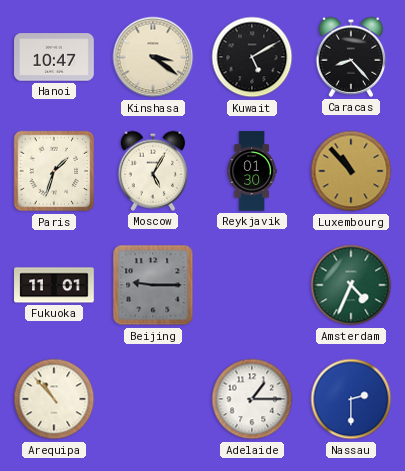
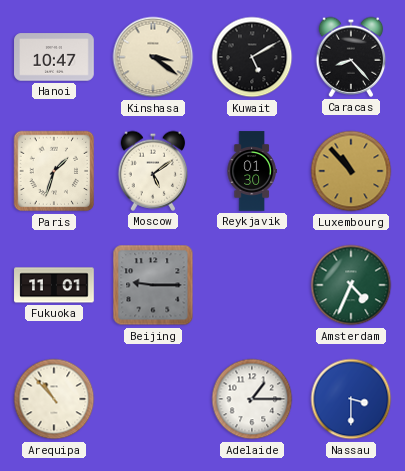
Moscow: 5:05 -> 5:09
Nassau: 2:30 -> 3:30
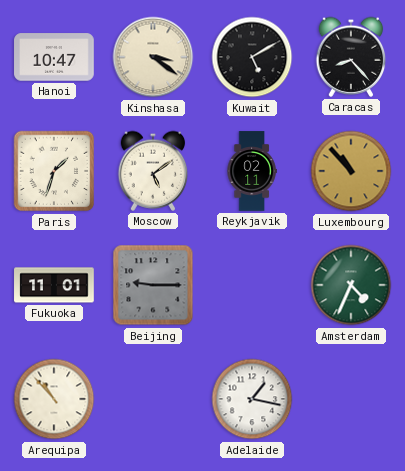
Reykjavik: 01:30 -> 02:11
Adelaide: 1:15 -> 1:17
Nassau: 3:30 -> none
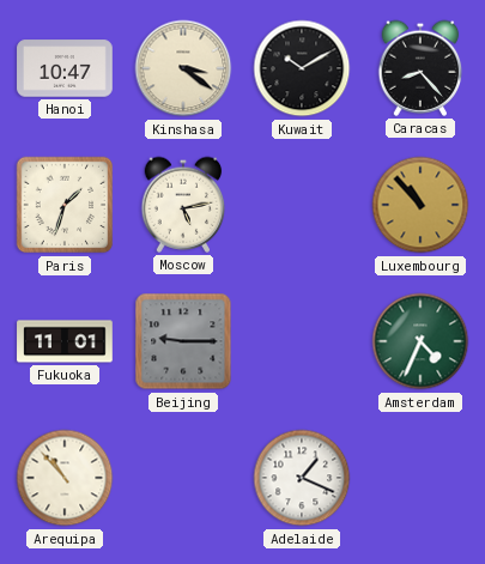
Kuwait: 5:10 -> 10:10
Moscow: 5:09 -> 5:13
Reykjavik: 02:11 -> none
Adelaide: 1:17 -> 1:19
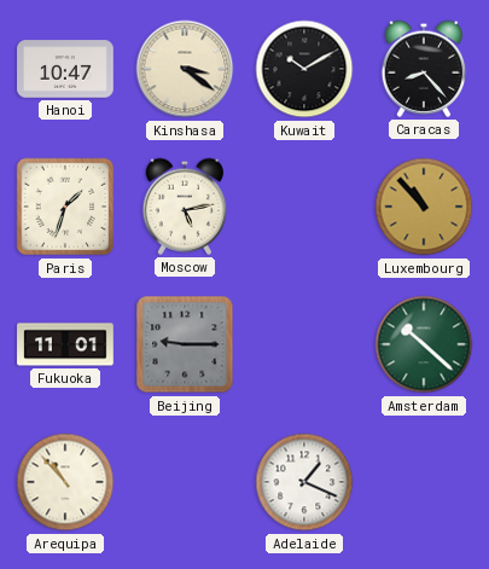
Amsterdam: 4:34 -> 10:22
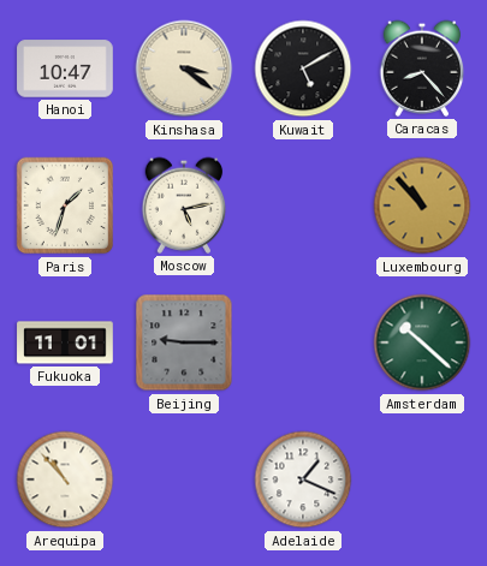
Kuwait: 10:10 -> 5:10
